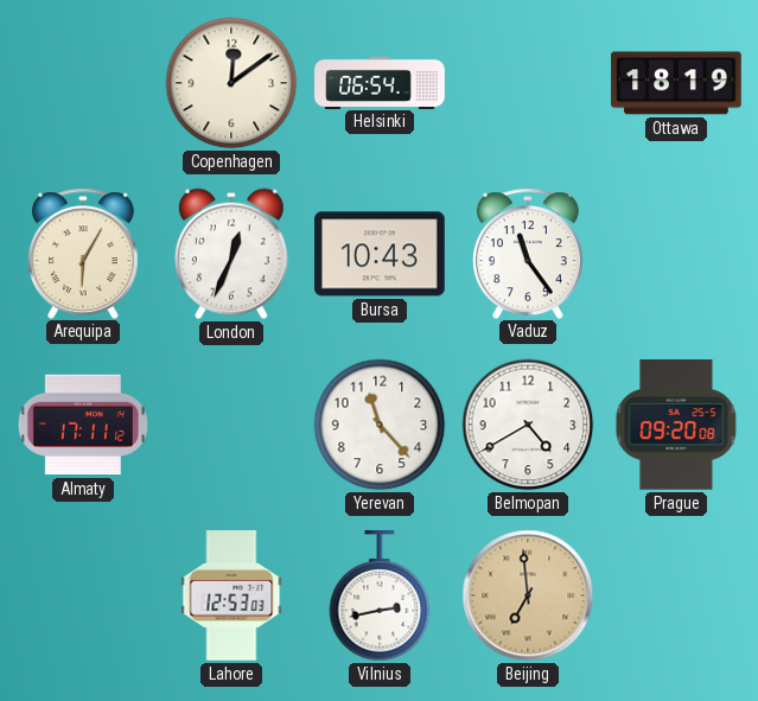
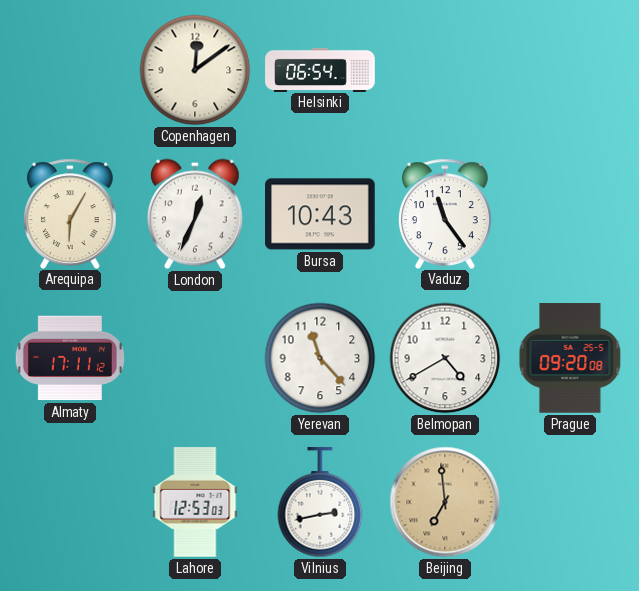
Ottawa: 18:19 -> none
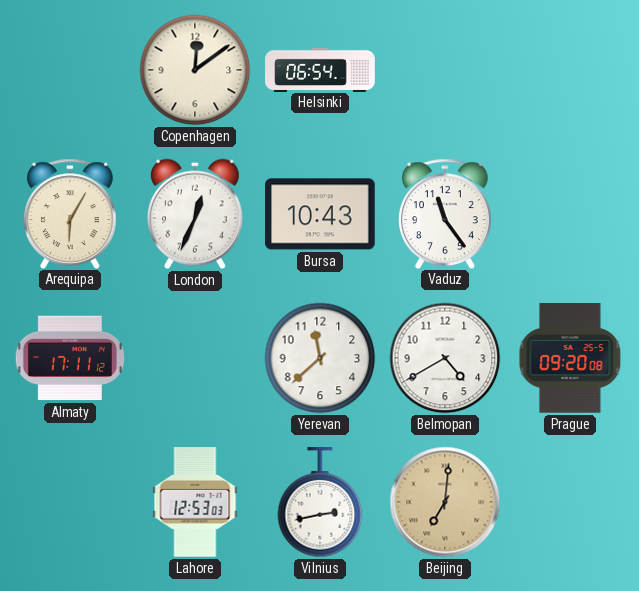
Yerevan: 11:23 -> 11:38
Beijing: 6:59 -> 7:01
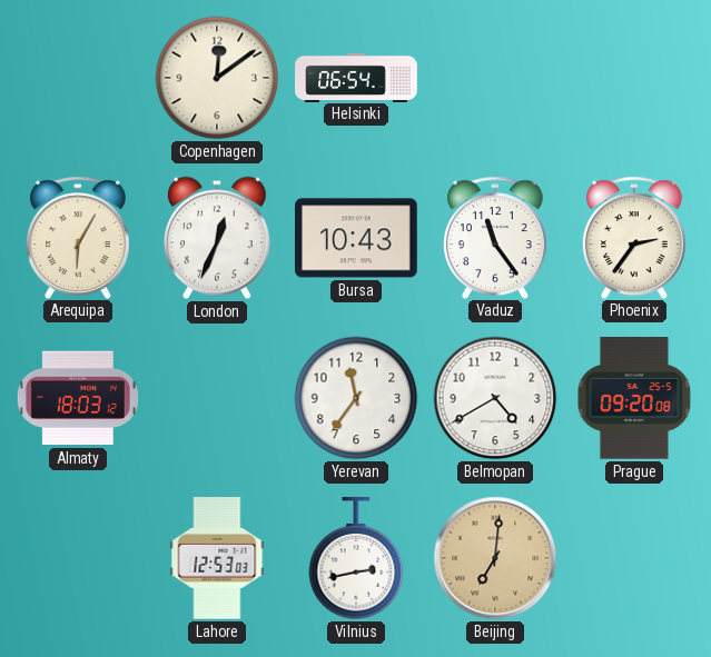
Phoenix: none -> 2:36
Almaty: 17:11 -> 18:03
Yerevan: 11:38 -> 11:36
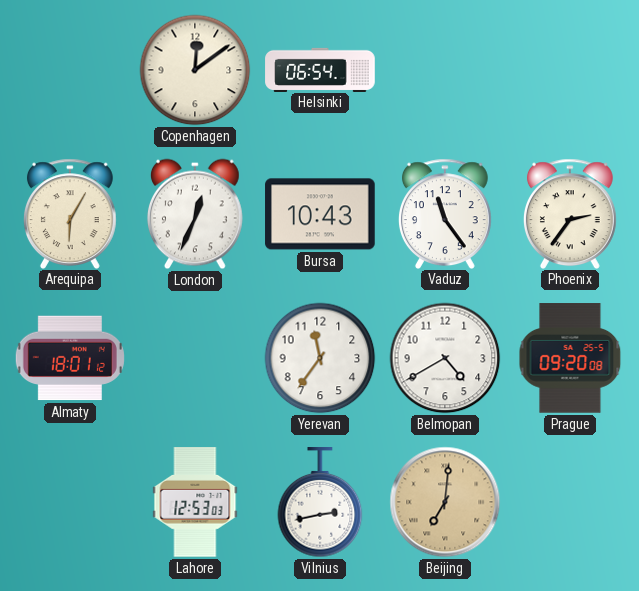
Almaty: 18:03 -> 18:01
